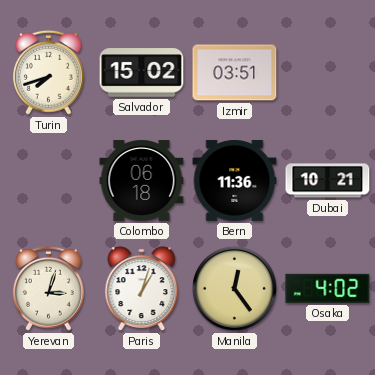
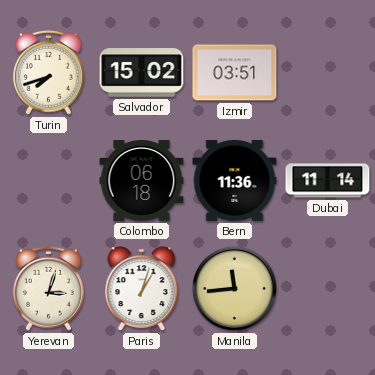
Dubai: 10:21 -> 11:14
Manila: 12:24 -> 11:44
Osaka: 4:02 -> none
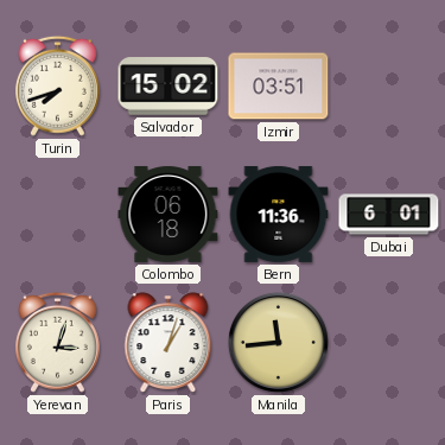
Dubai: 11:14 -> 6:01
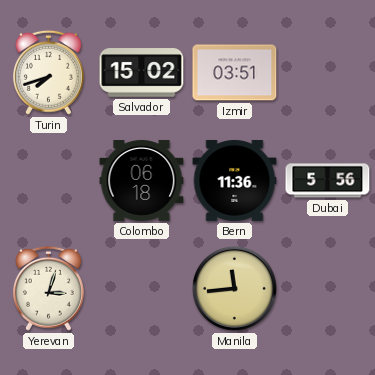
Dubai: 6:01 -> 5:56
Paris: 1:03 -> none
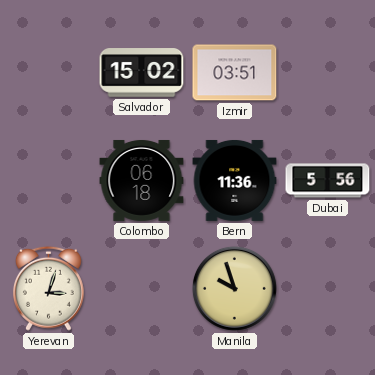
Turin: 7:42 -> none
Manila: 11:44 -> 9:57
